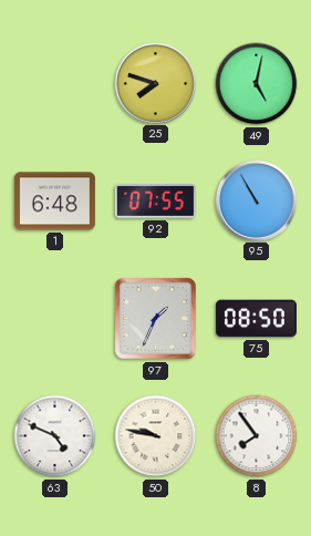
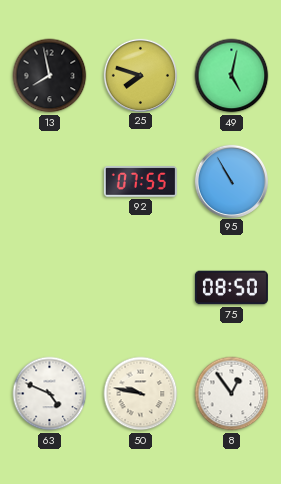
13: none -> 7:58
1: 6:48 -> none
97: 1:34 -> none
8: 7:54 -> 12:54
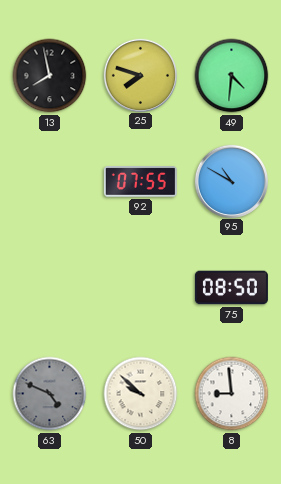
49: 5:02 -> 4:31
95: 10:55 -> 10:50
63 dial: white -> grey
50: 9:47 -> 9:52
8: 12:54 -> 8:59
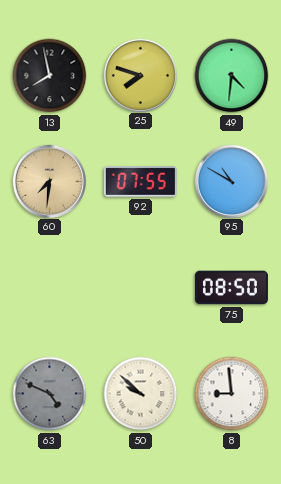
60: none -> 7:31
